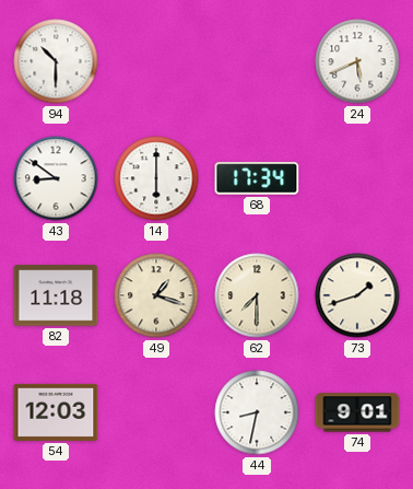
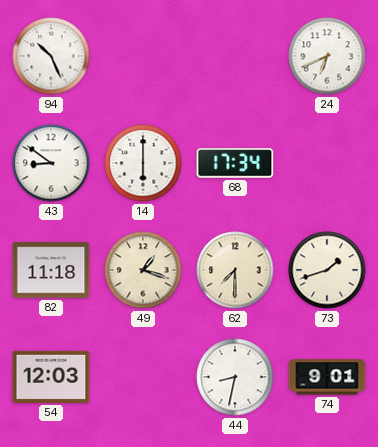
94: 10:30 -> 10:26
24: 5:41 -> 6:41
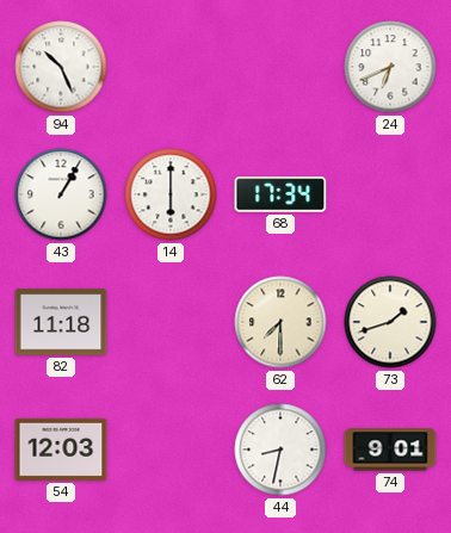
43: 8:51 -> 1:05
49: 1:18 -> none
